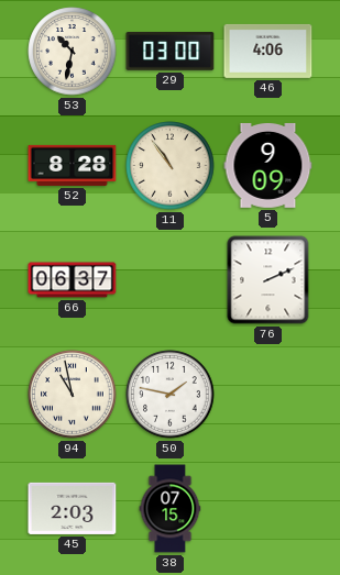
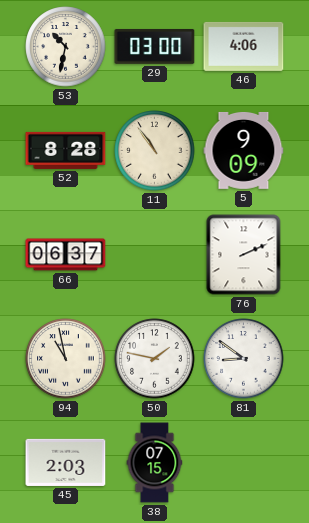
81: none -> 8:51
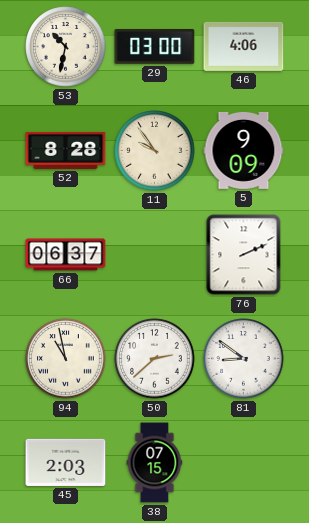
11: 10:54 -> 9:54
50: 1:47 -> 2:38
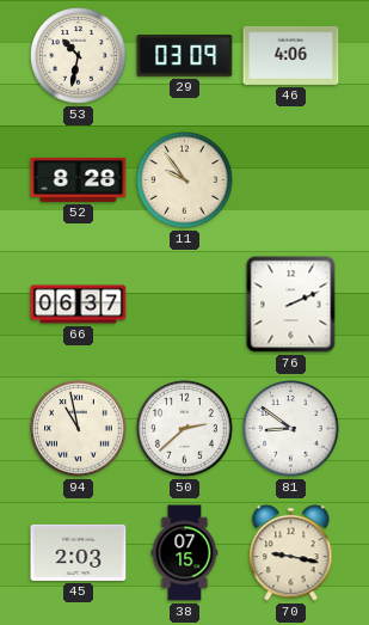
29: 03:00 -> 03:09
5: 9:09 -> none
70: none -> 9:17
